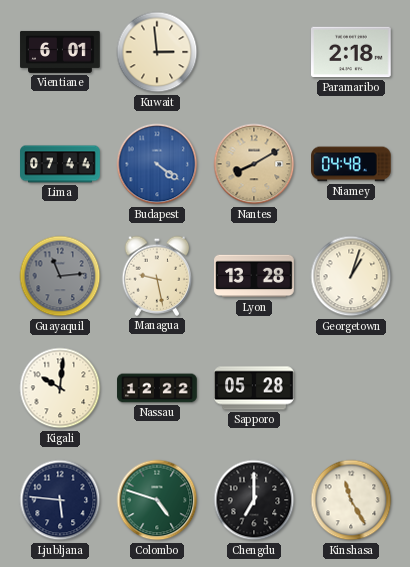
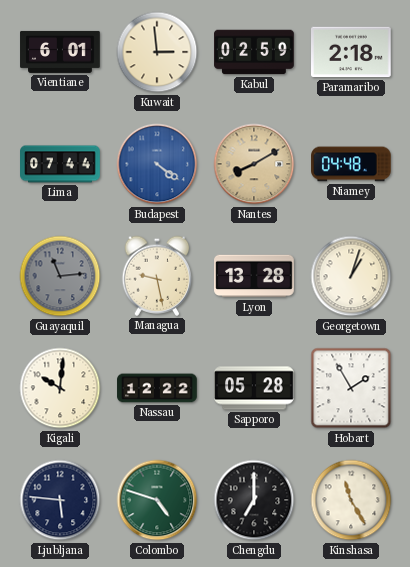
Kabul: none -> 02:59
Hobart: none -> 1:55
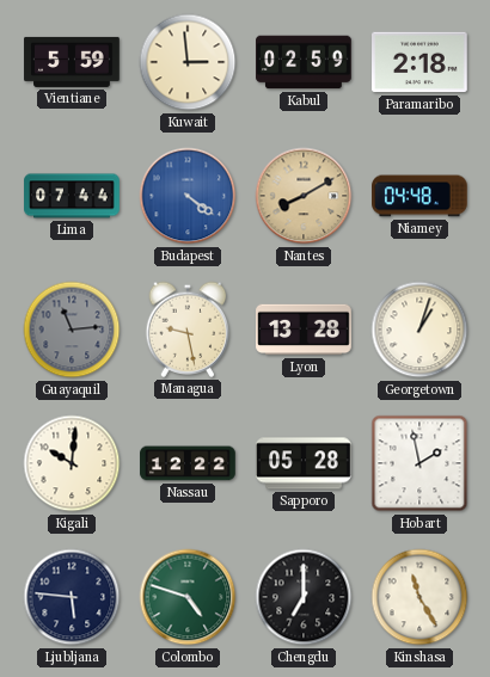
Vientiane: 6:01 -> 5:59
Hobart: 1:55 -> 1:58
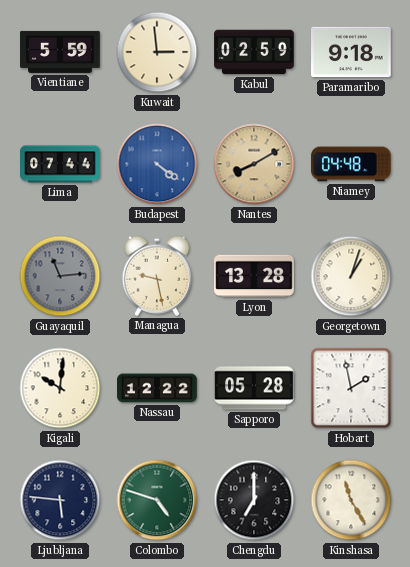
Paramaribo: 2:18 -> 9:18
